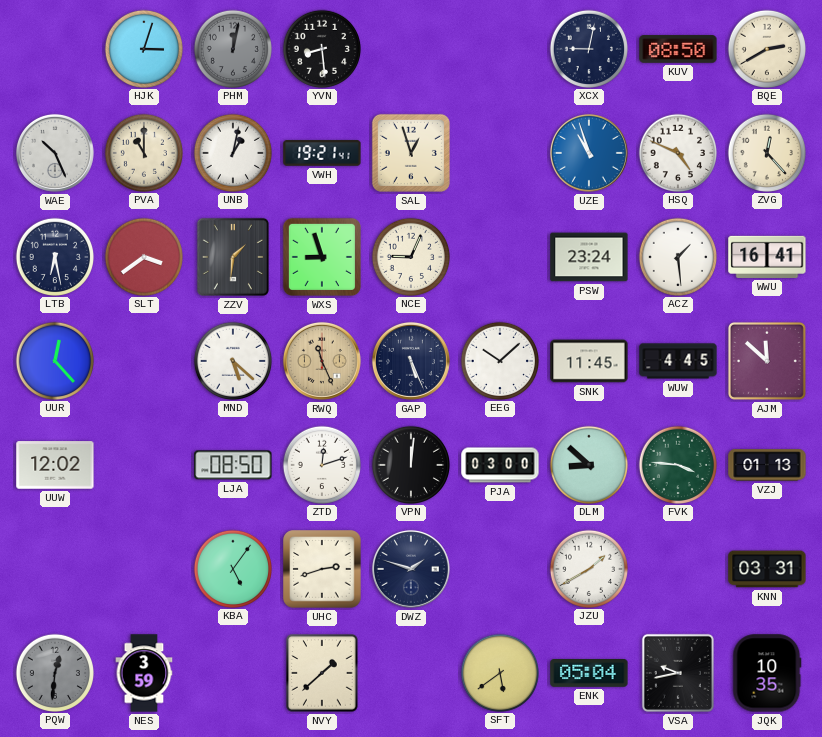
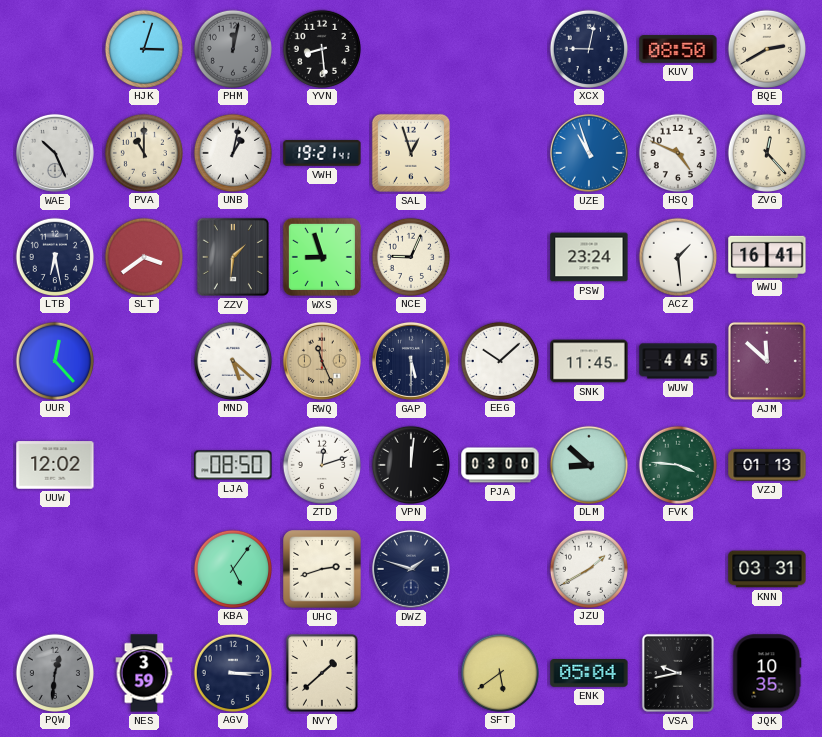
GAP: 5:26 -> 5:30
AGV: none -> 3:15
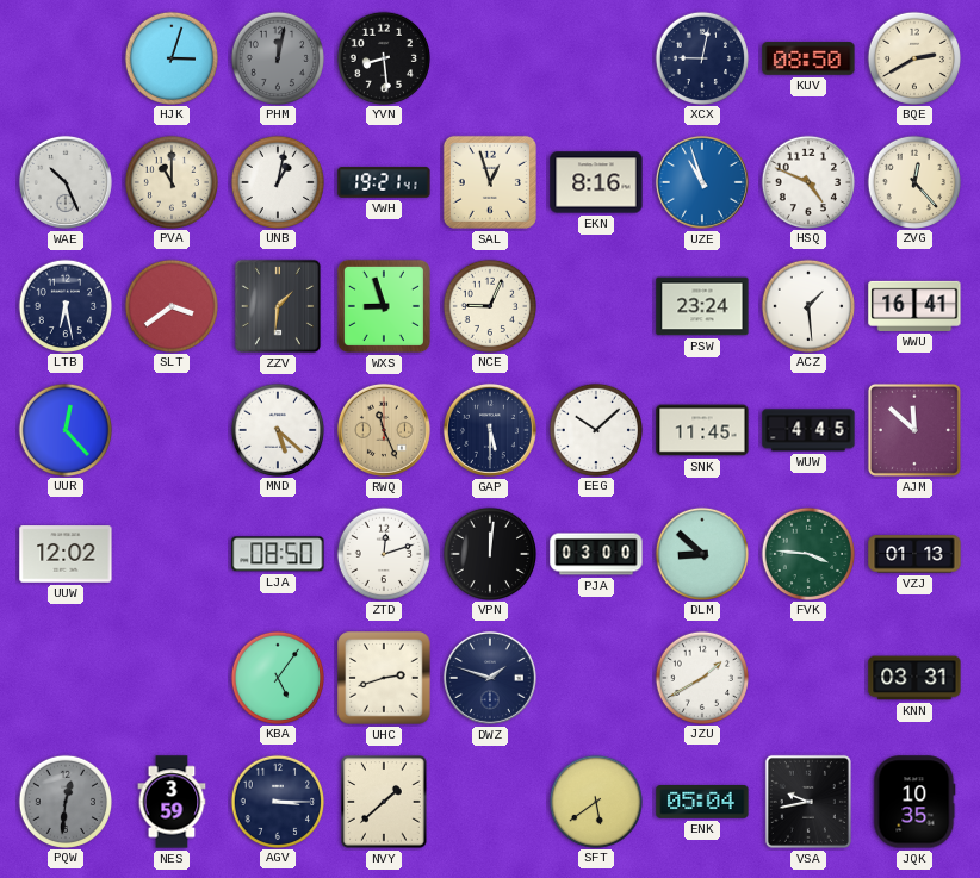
EKN: none -> 8:16
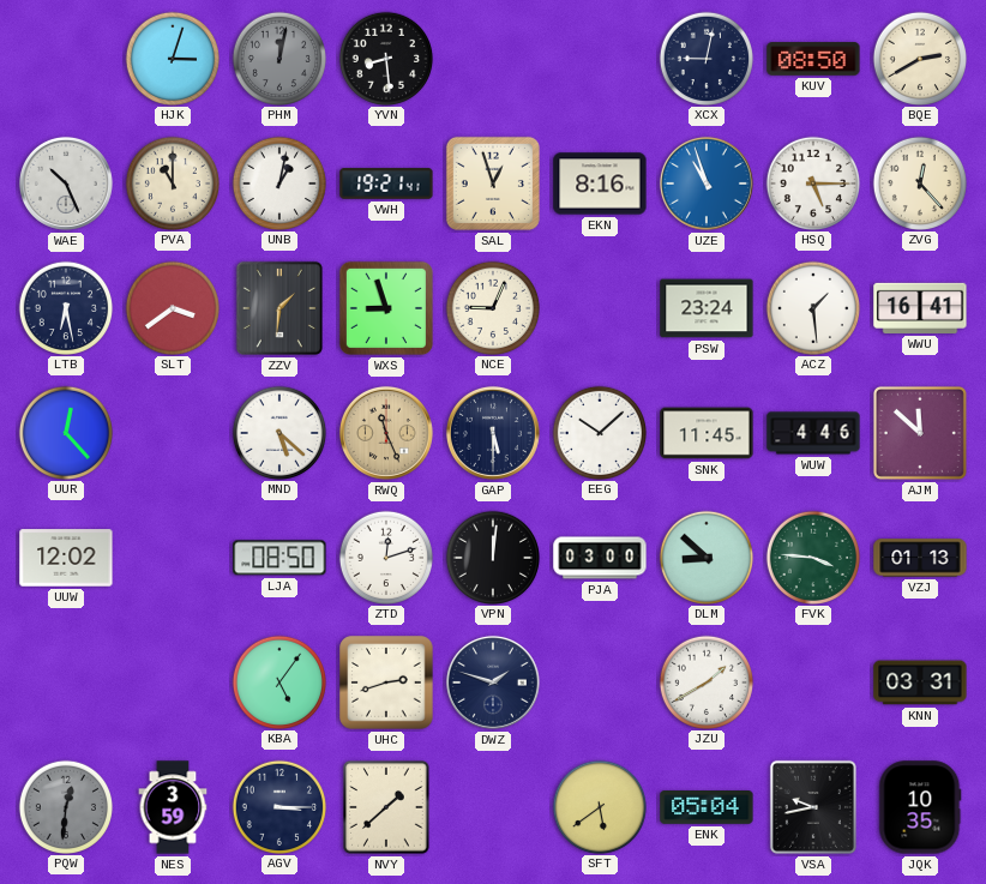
HSQ: 4:49 -> 5:15
WUW: 4:45 -> 4:46
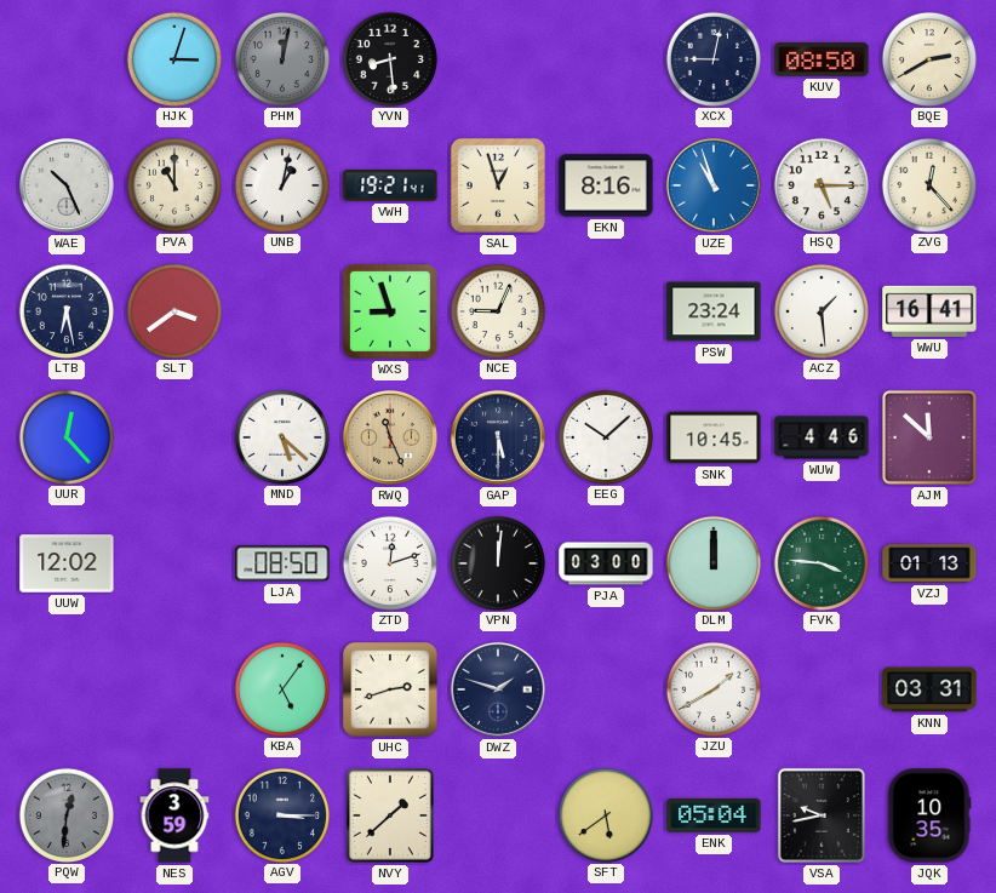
ZZV: 1:31 -> none
SNK: 11:45 -> 10:45
DLM: 8:52 -> 12:00
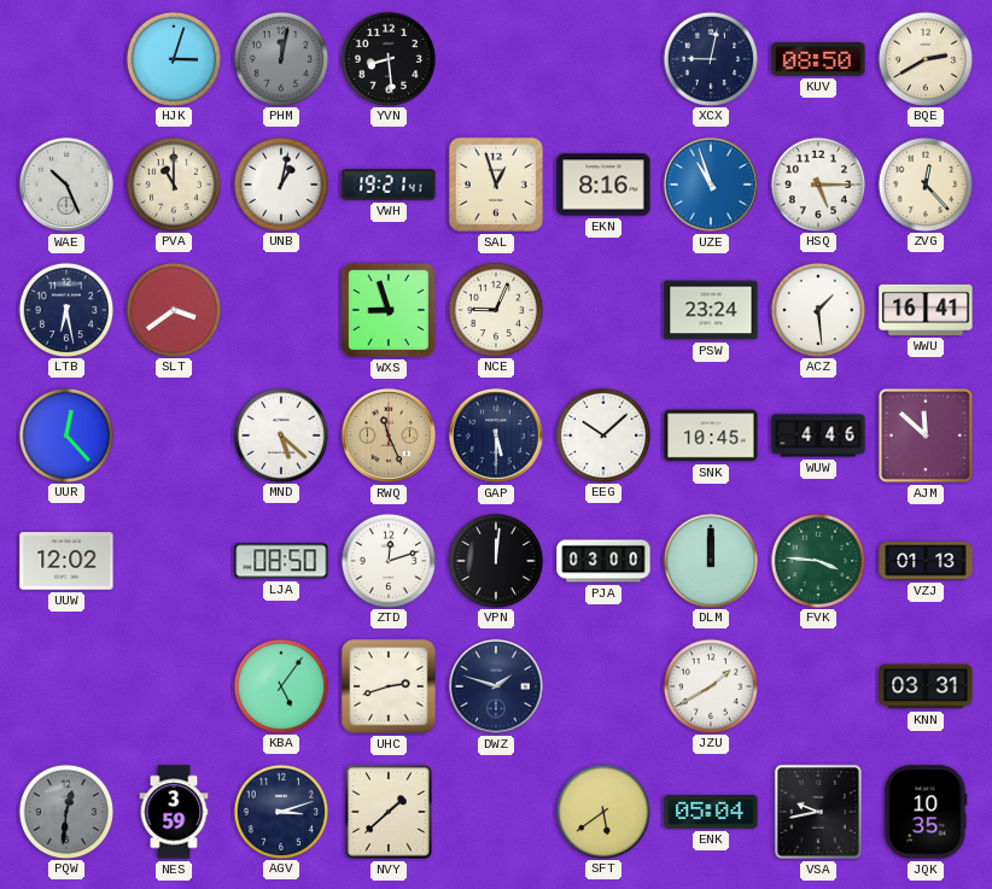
AGV: 3:15 -> 3:12
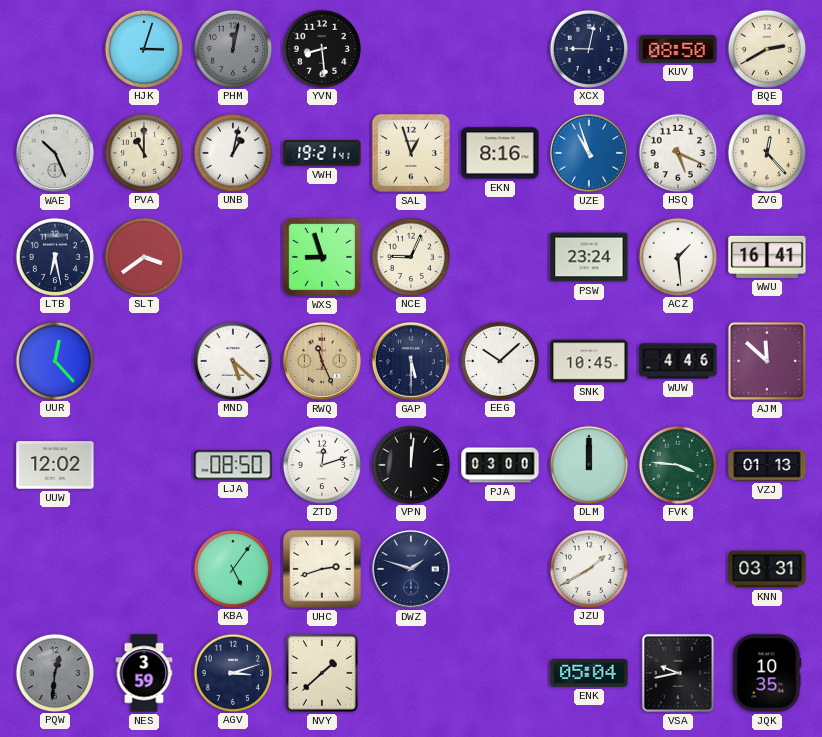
HSQ: 5:15 -> 5:19
SFT: 5:39 -> none
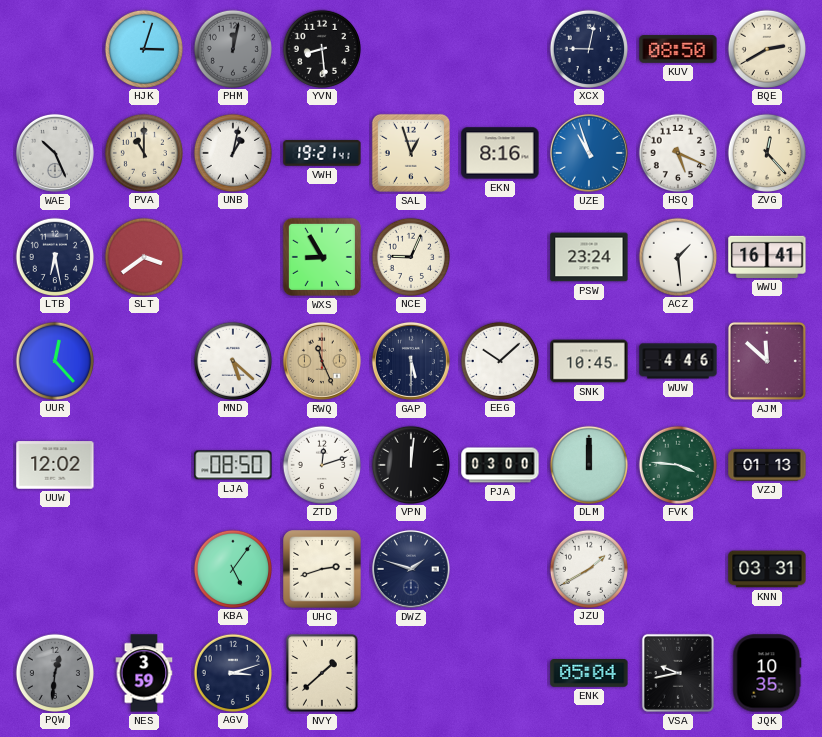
WXS: 8:57 -> 8:55
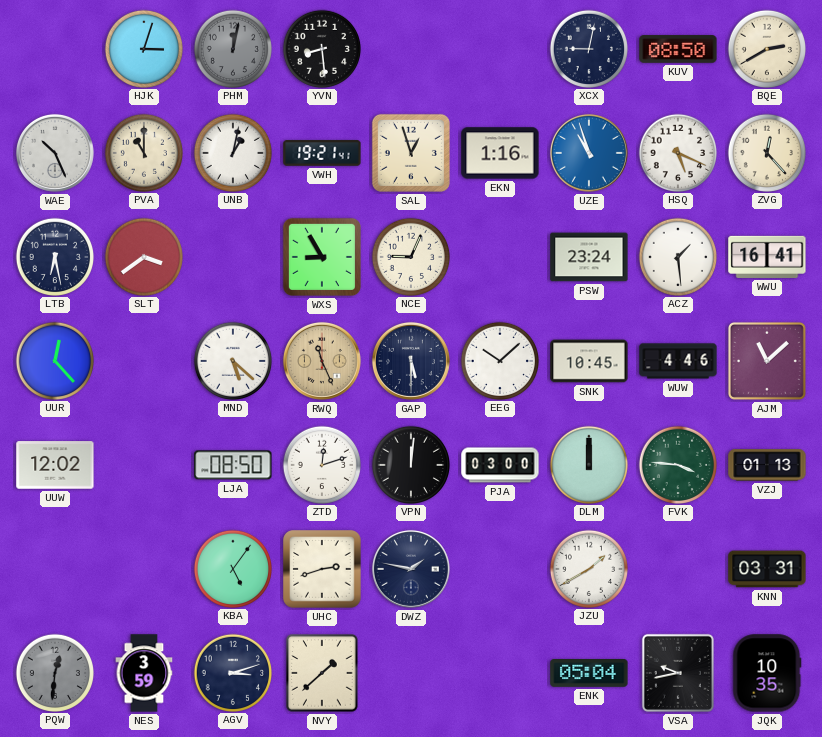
EKN: 8:16 -> 1:16
AJM: 11:52 -> 11:08
DWZ: 1:48 -> 1:47
